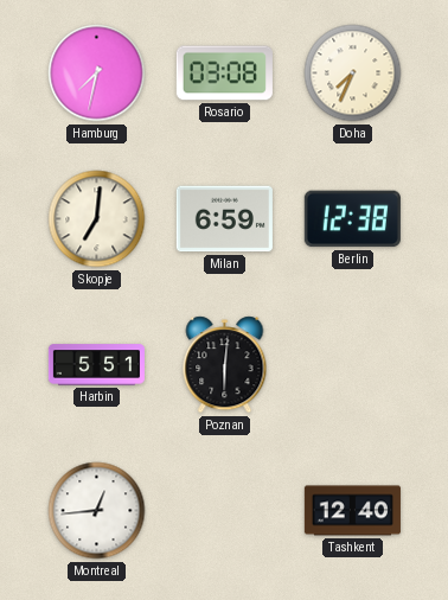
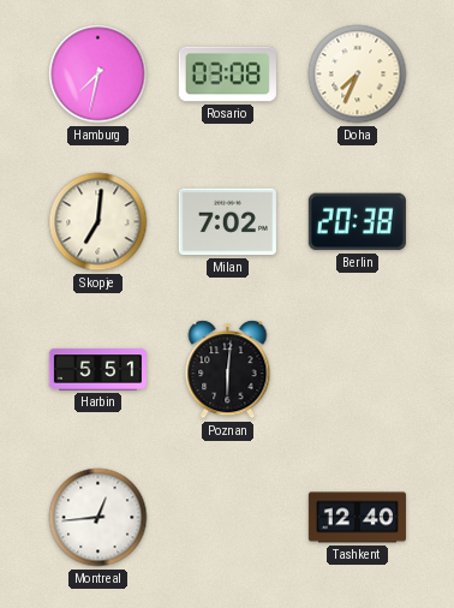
Milan: 6:59 -> 7:02
Berlin: 12:38 -> 20:38
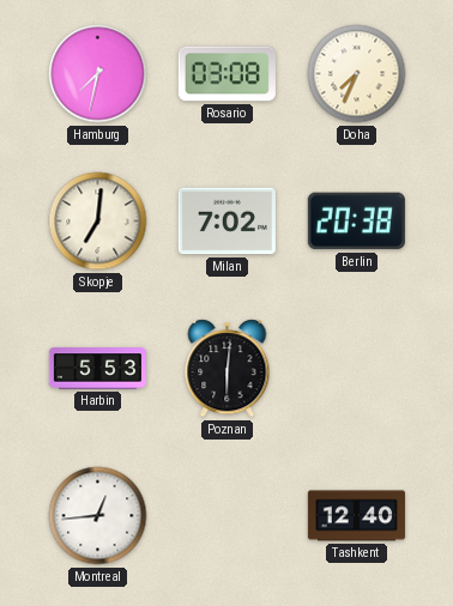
Harbin: 5:51 -> 5:53
